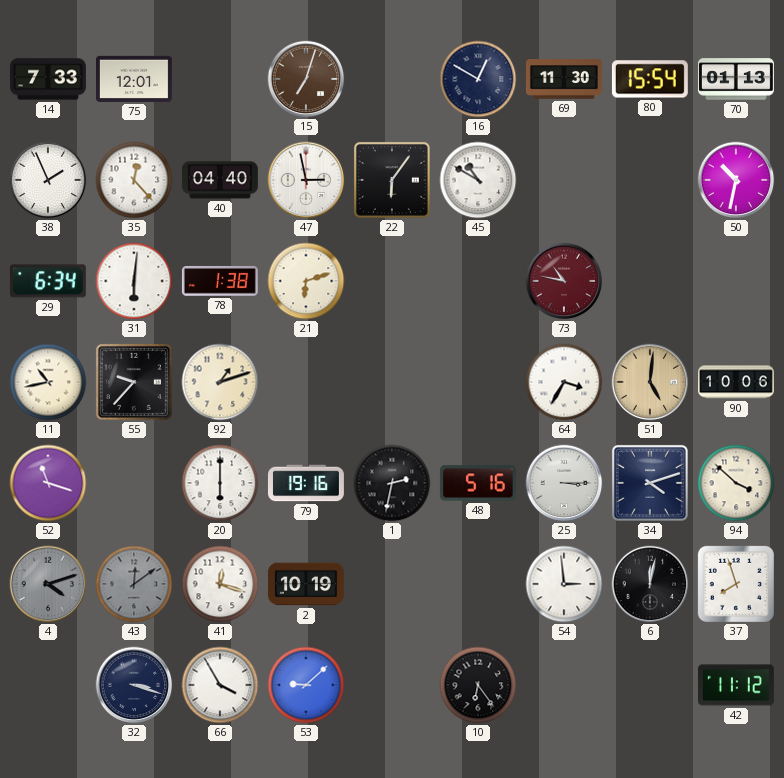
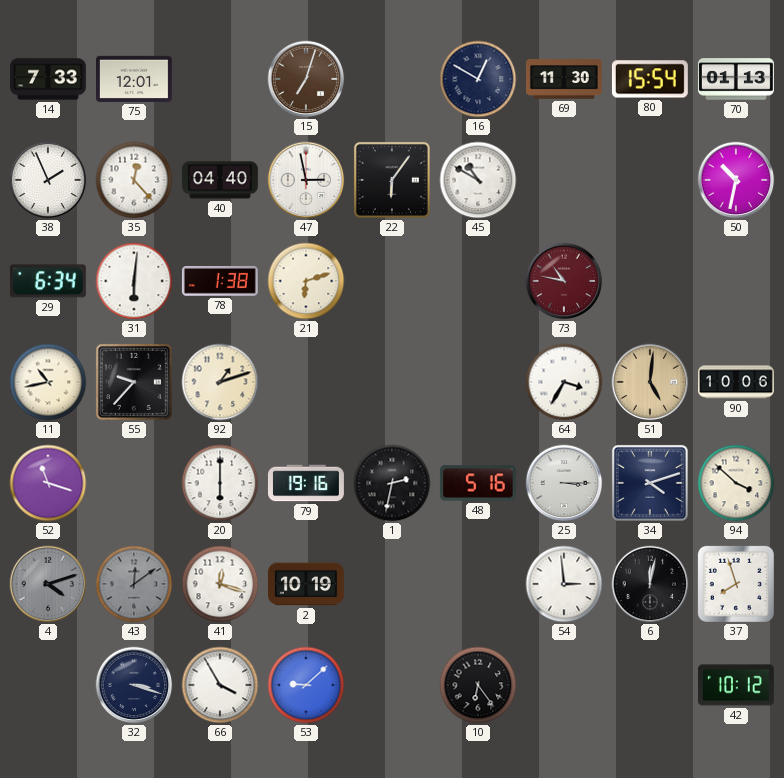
42: 11:12 -> 10:12
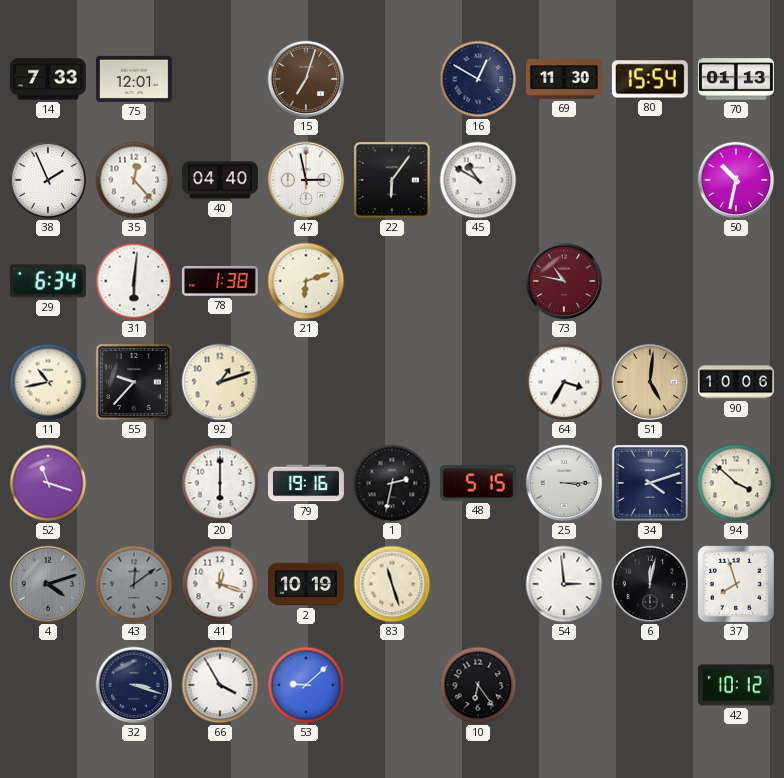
48: 5:16 -> 5:15
83: none -> 11:27
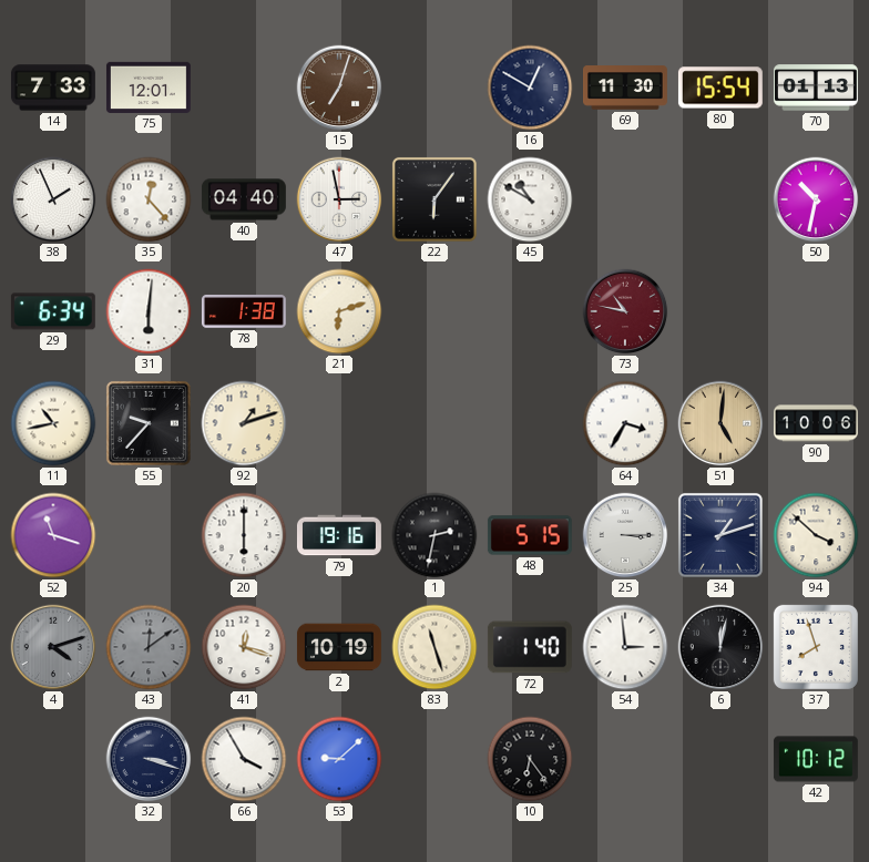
34: 4:12 -> 1:12
72: none -> 1:40
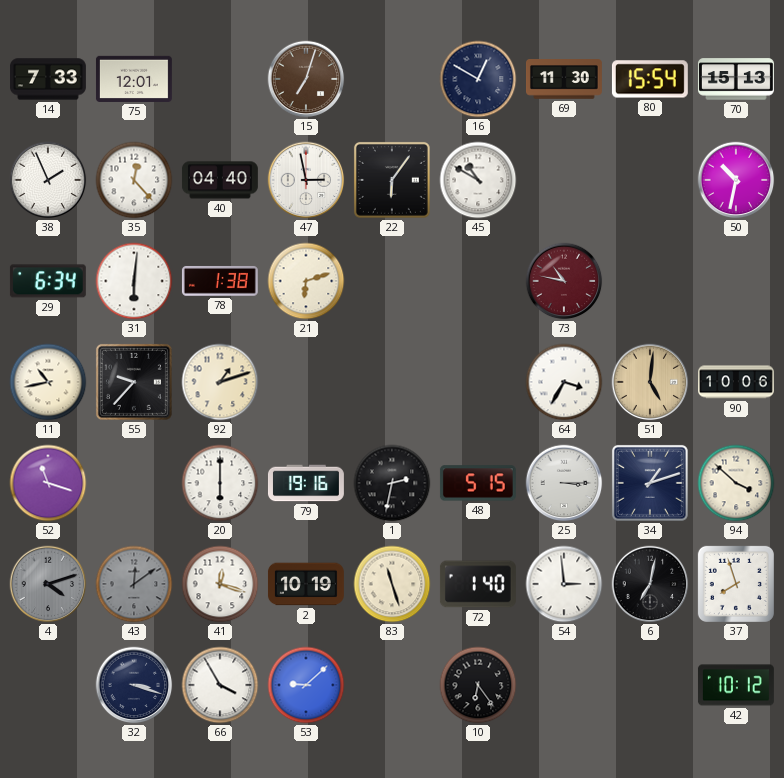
70: 01:13 -> 15:13
6: 12:02 -> 7:02
